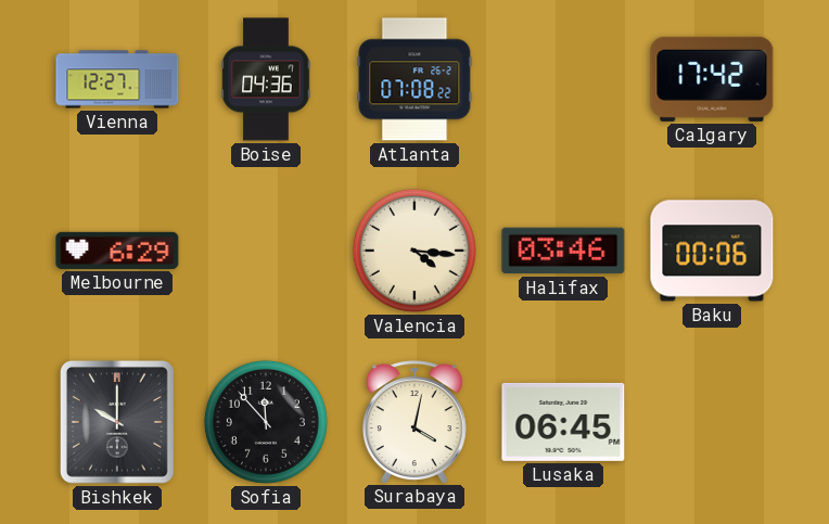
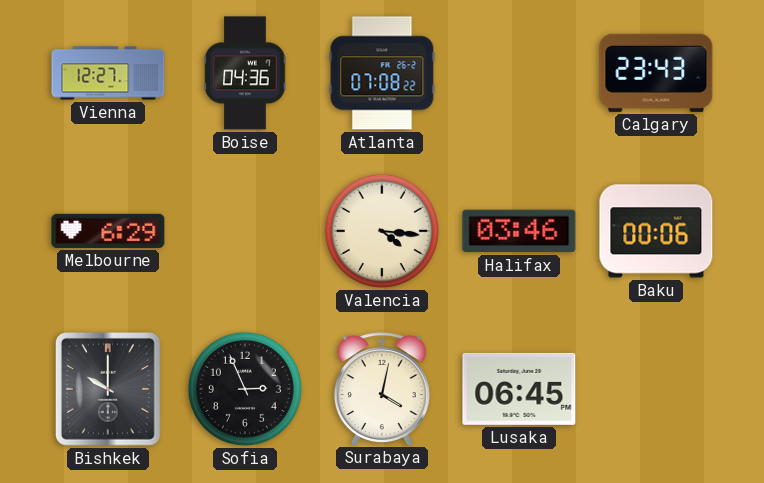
Calgary: 17:42 -> 23:43
Sofia: 11:53 -> 2:56
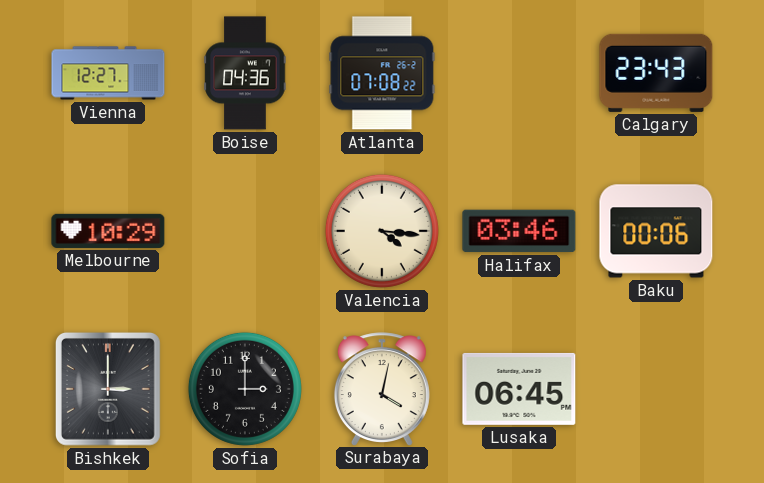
Melbourne: 6:29 -> 10:29
Bishkek: 10:00 -> 3:00
Sofia: 2:56 -> 3:00
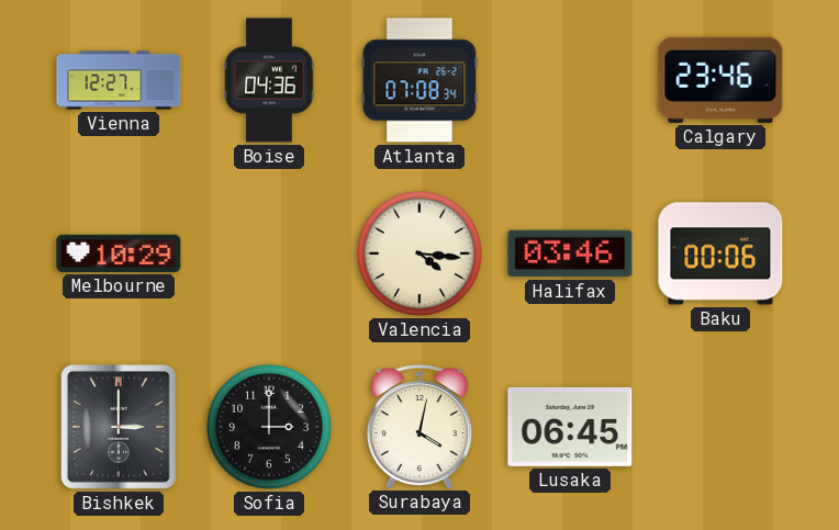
Atlanta: 07:08:22 -> 07:08:34
Calgary: 23:43 -> 23:46
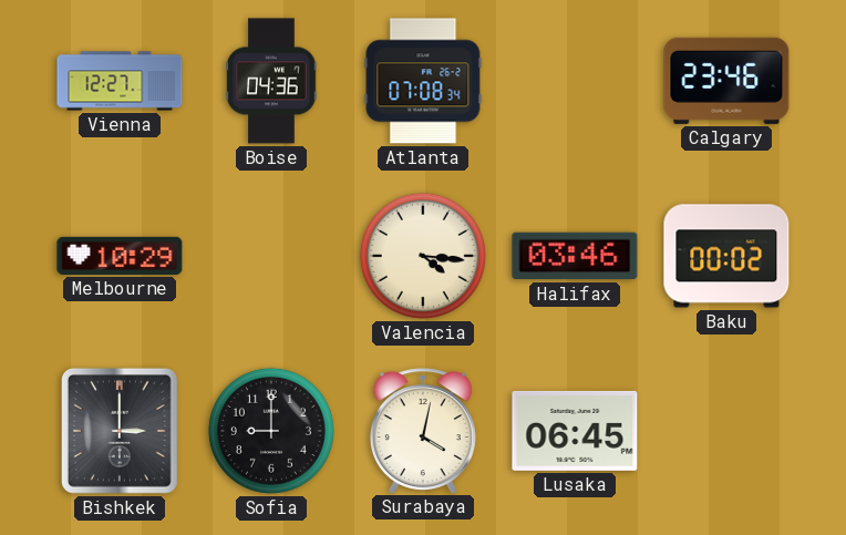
Baku: 00:06 -> 00:02
Sofia: 3:00 -> 9:00
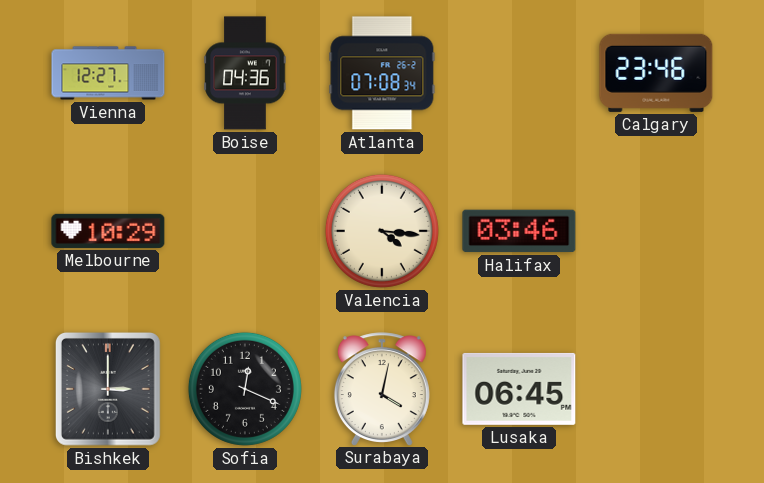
Baku: 00:02 -> none
Sofia: 9:00 -> 12:19
